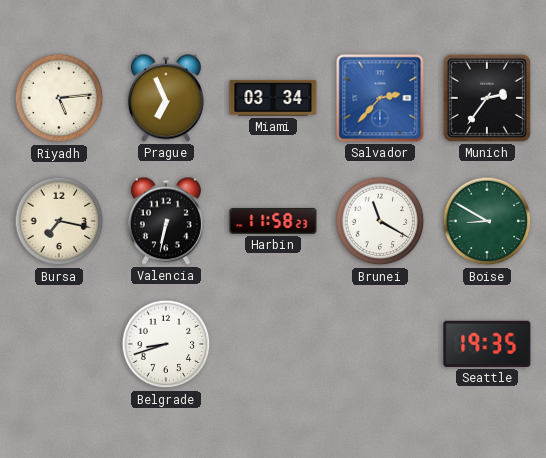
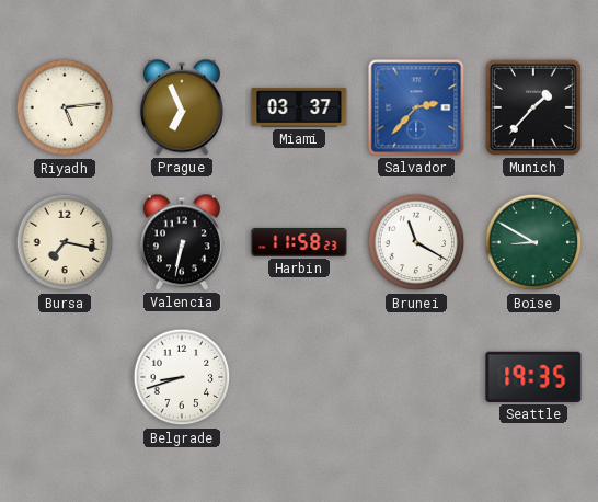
Miami: 03:34 -> 03:37
Munich: 2:36 -> 1:37
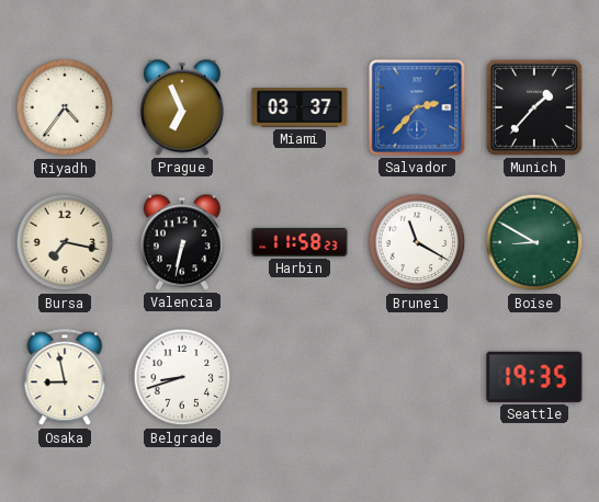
Riyadh: 5:14 -> 4:36
Osaka: none -> 8:58
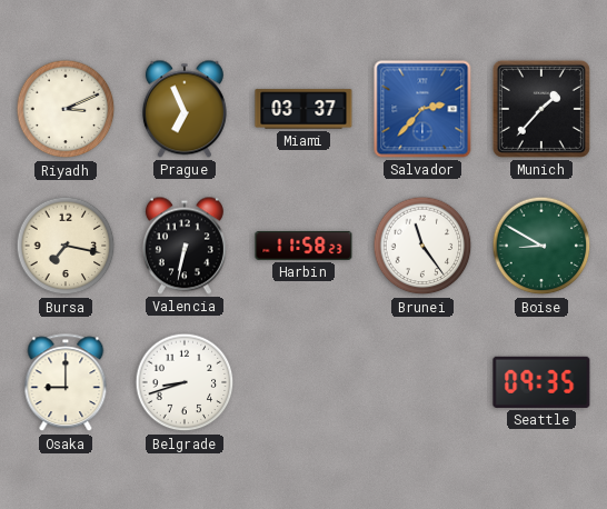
Riyadh: 4:36 -> 3:11
Brunei: 11:20 -> 11:24
Osaka: 8:58 -> 9:00
Seattle: 19:35 -> 09:35
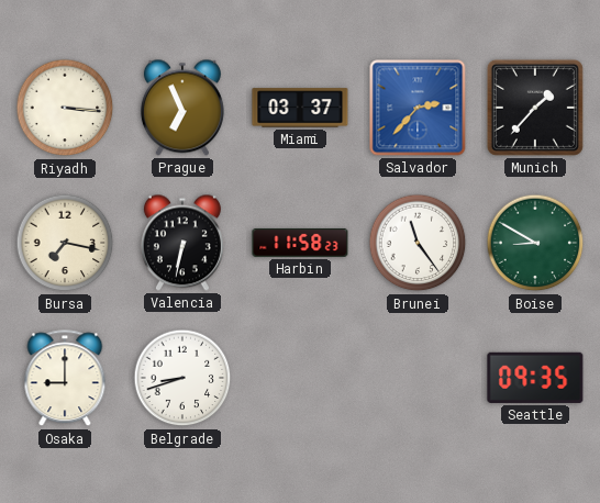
Riyadh: 3:11 -> 3:16
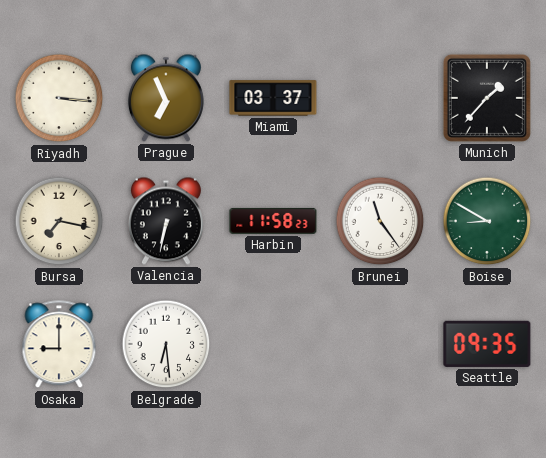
Salvador: 2:37 -> none
Belgrade: 8:42 -> 6:29
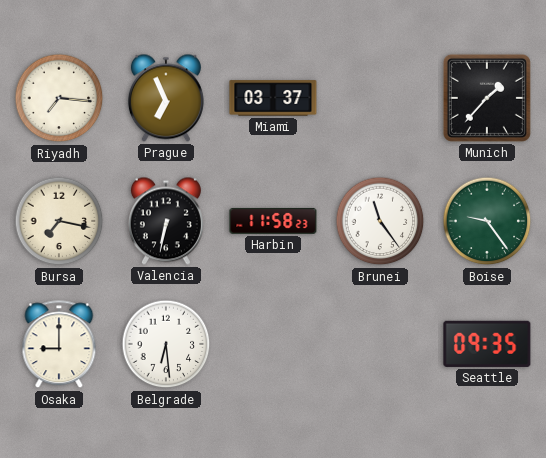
Riyadh: 3:16 -> 7:16
Boise: 8:50 -> 9:24
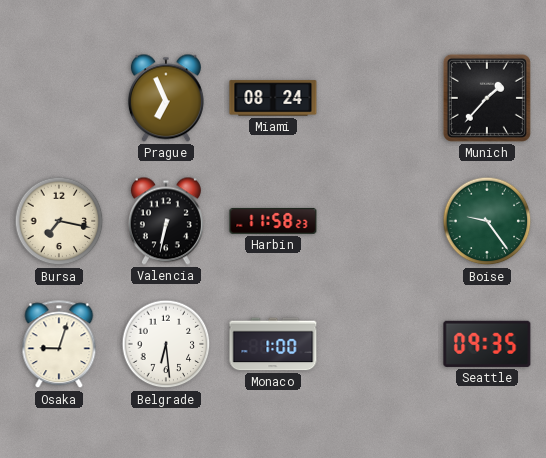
Riyadh: 7:16 -> none
Miami: 03:37 -> 08:24
Brunei: 11:24 -> none
Osaka: 9:00 -> 9:03
Monaco: none -> 1:00
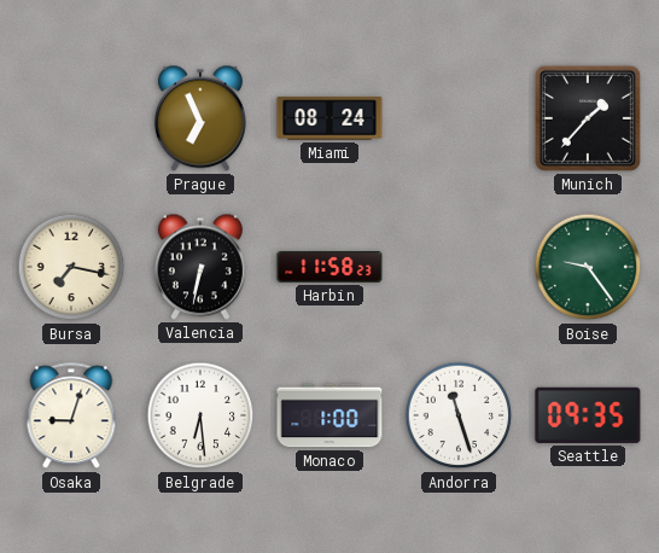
Andorra: none -> 11:27
